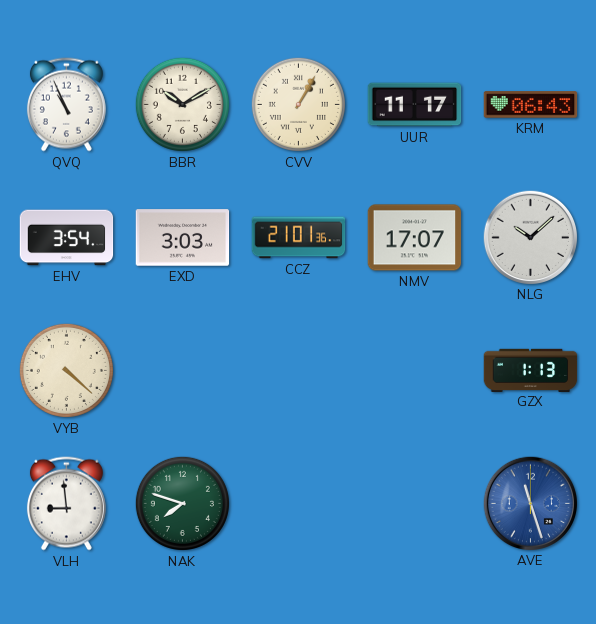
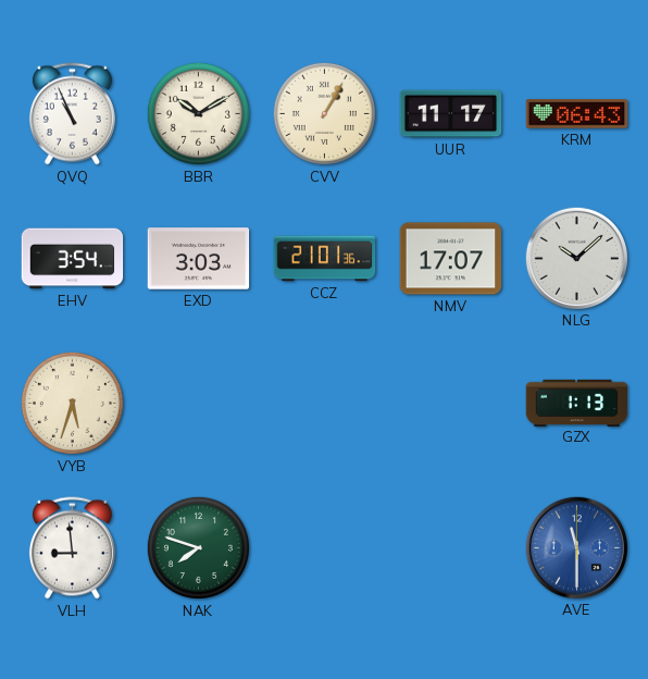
VYB: 4:22 -> 5:33
AVE: 11:27 -> 11:30
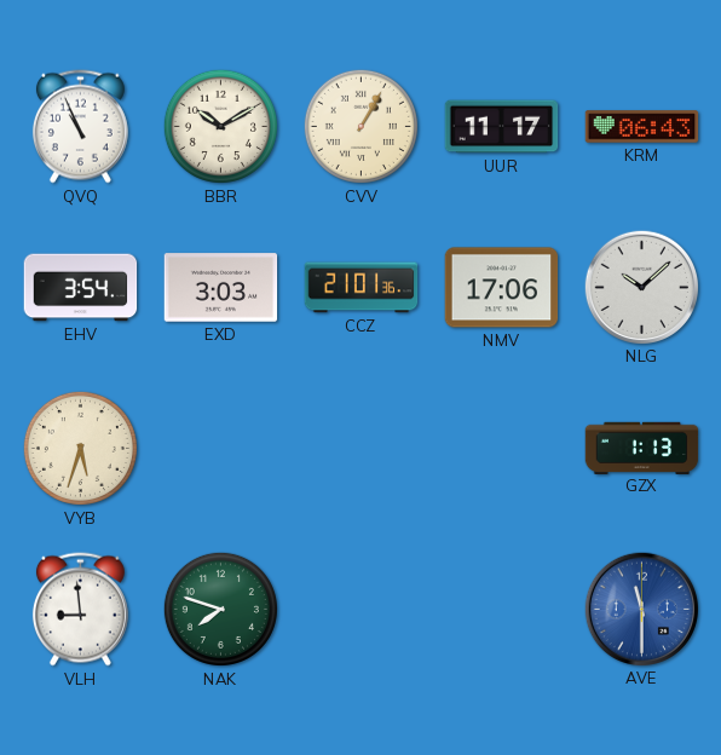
NMV: 17:07 -> 17:06
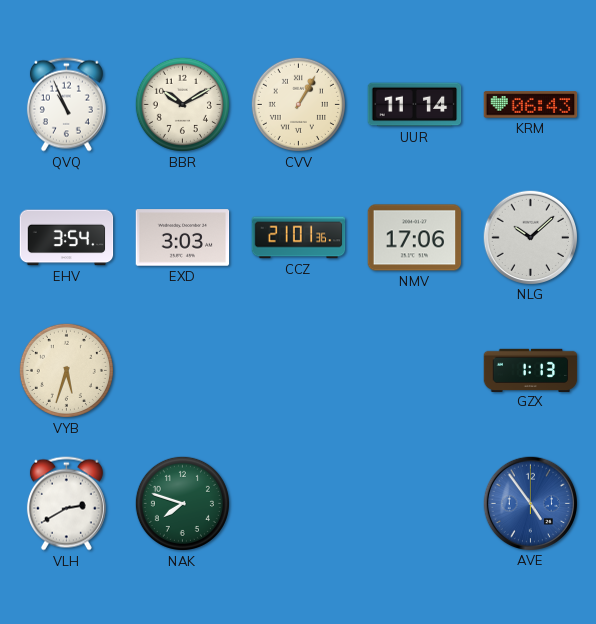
UUR: 11:17 -> 11:14
VLH: 8:59 -> 2:40
AVE: 11:30 -> 4:54
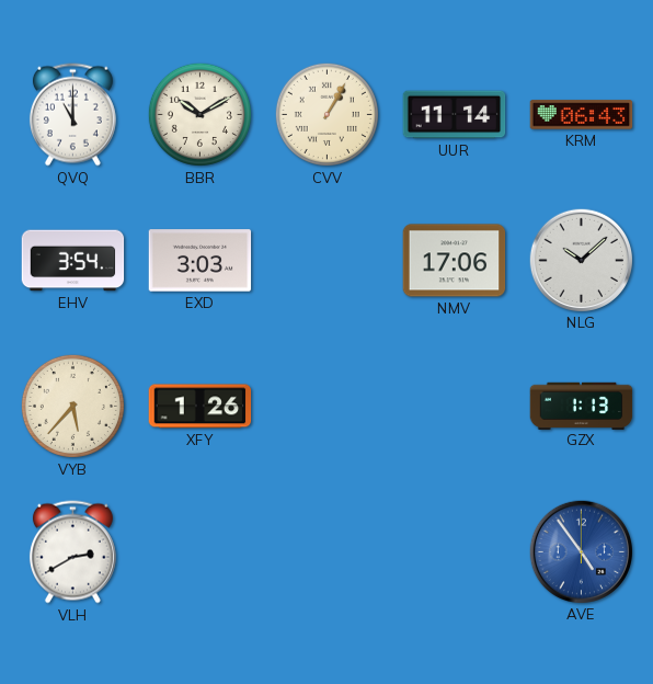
QVQ: 10:56 -> 11:00
CCZ: 21:01 -> none
VYB: 5:33 -> 5:37
XFY: none -> 1:26
NAK: 7:48 -> none
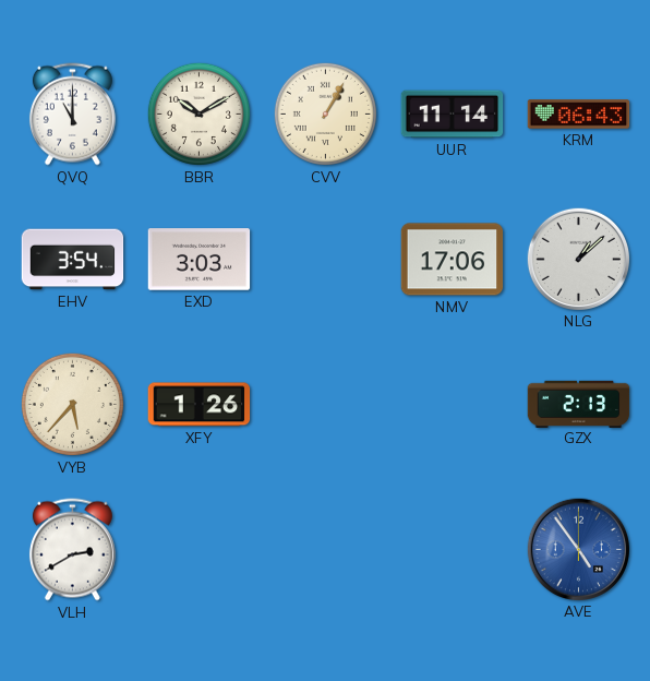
NLG: 10:08 -> 1:08
GZX: 1:13 -> 2:13
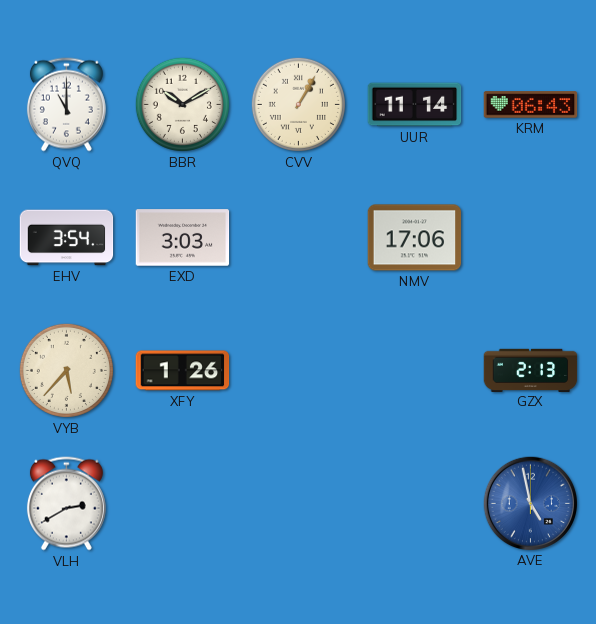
NLG: 1:08 -> none
AVE: 4:54 -> 4:58
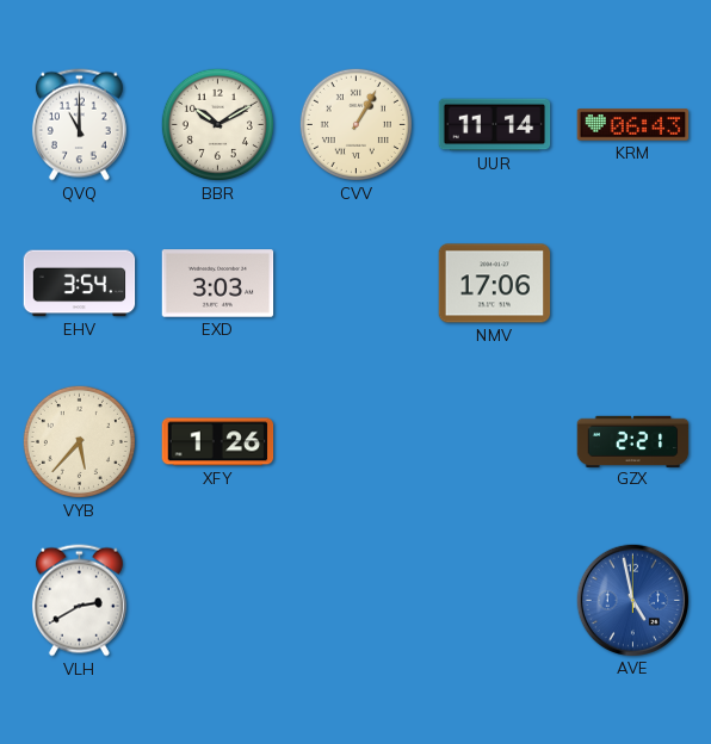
GZX: 2:13 -> 2:21
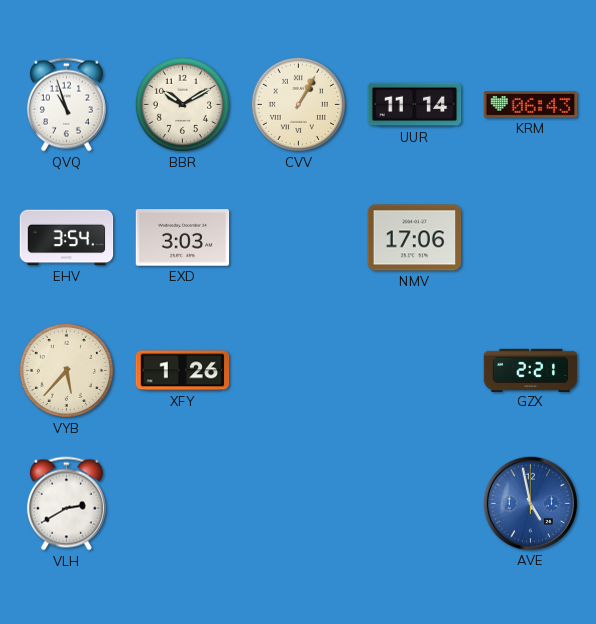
QVQ: 11:00 -> 10:57
